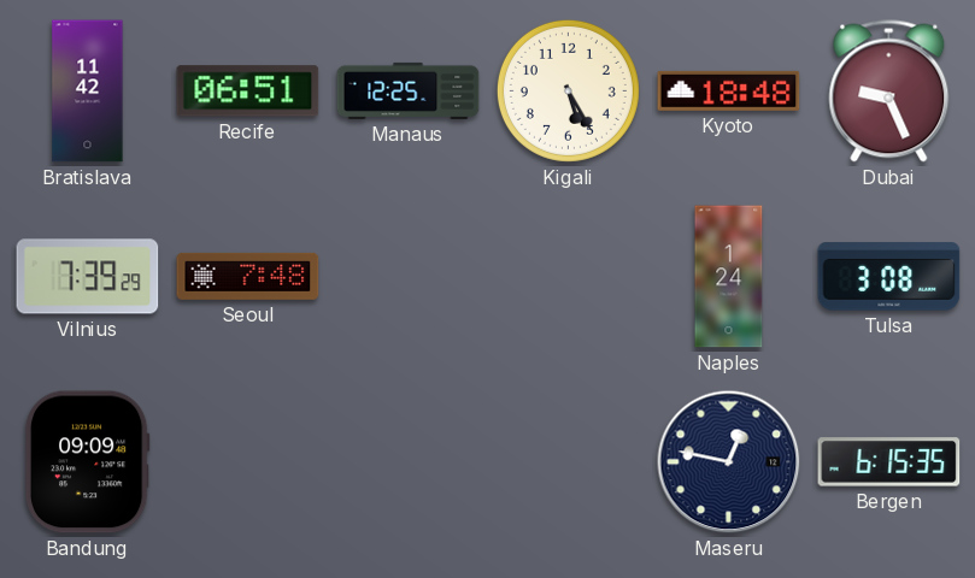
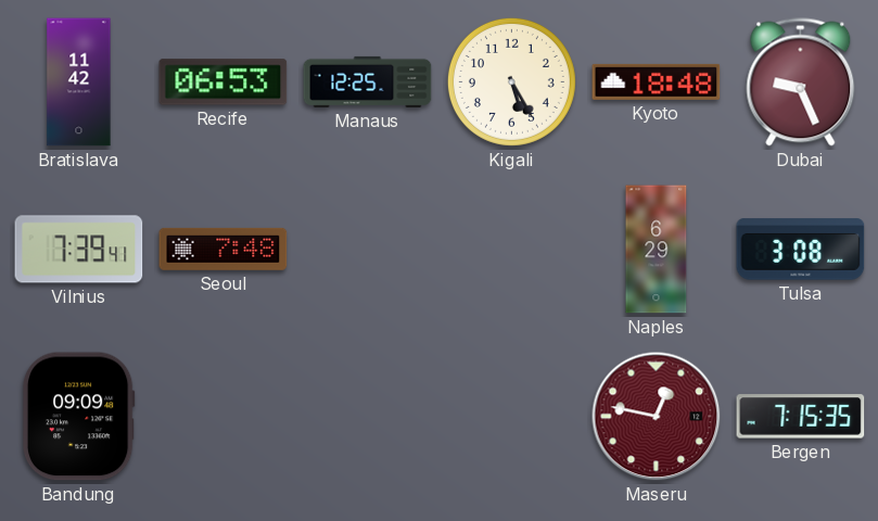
Recife: 06:51 -> 06:53
Vilnius: 7:39:29 -> 7:39:41
Naples: 1:24 -> 6:29
Maseru dial: navy -> burgundy
Bergen: 6:15 -> 7:15
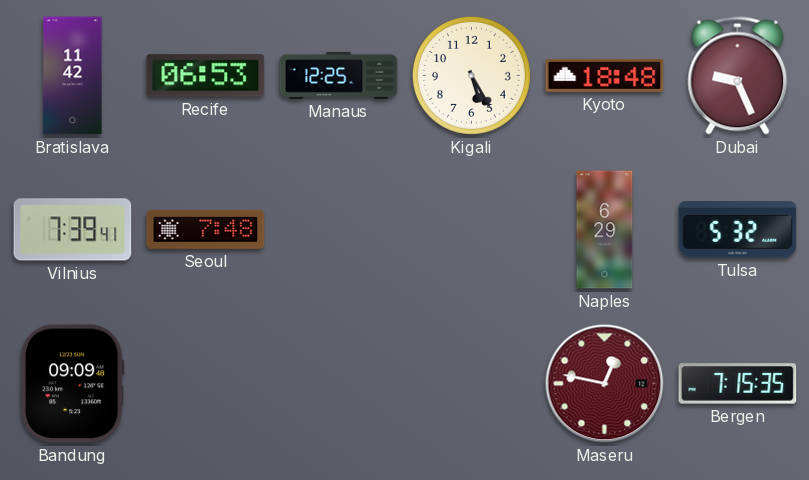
Tulsa: 3:08 -> 5:32
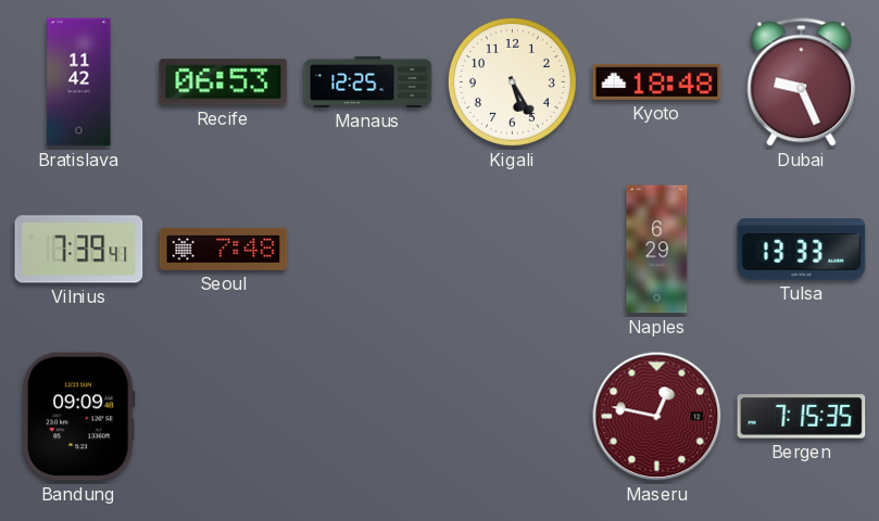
Tulsa: 5:32 -> 13:33
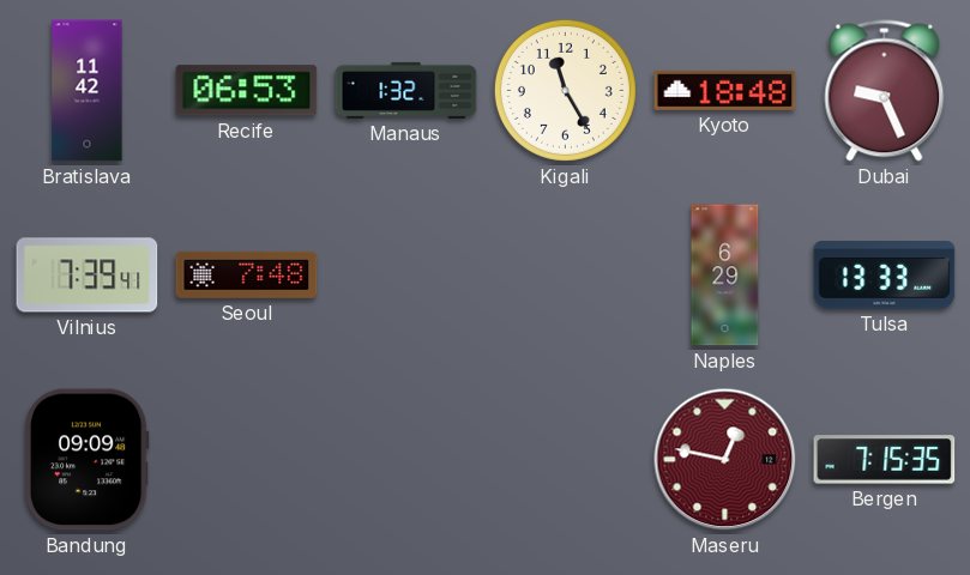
Manaus: 12:25 -> 1:32
Kigali: 5:25 -> 11:25
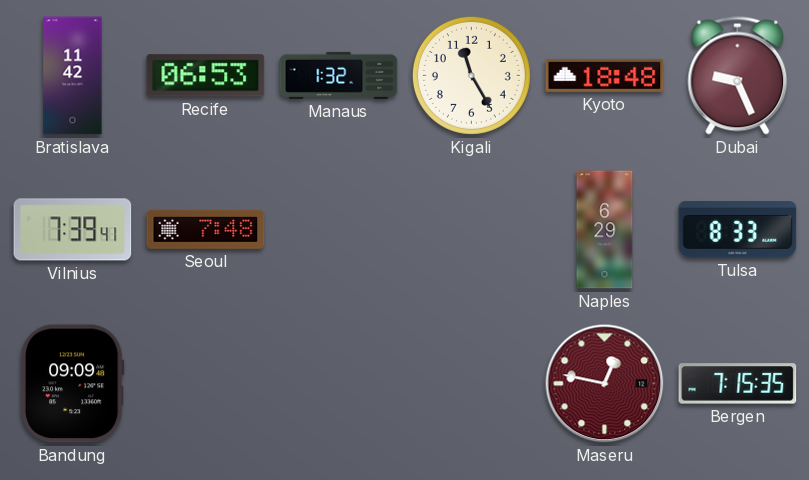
Tulsa: 13:33 -> 8:33
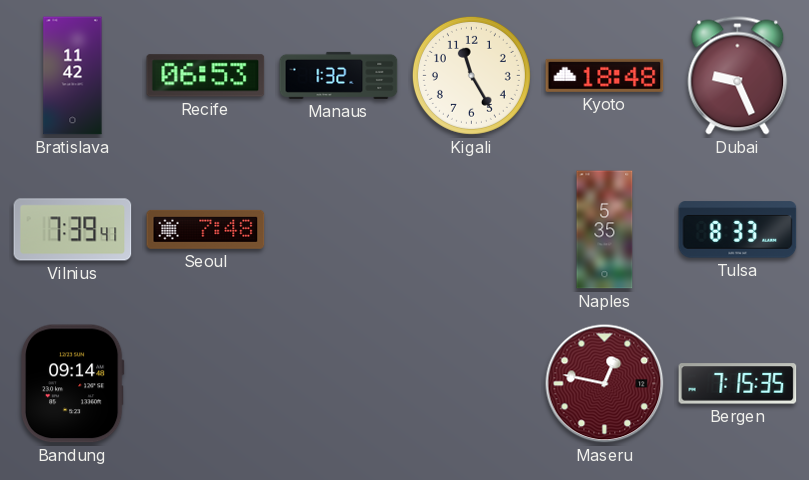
Naples: 6:29 -> 5:35
Bandung: 09:09 -> 09:14
